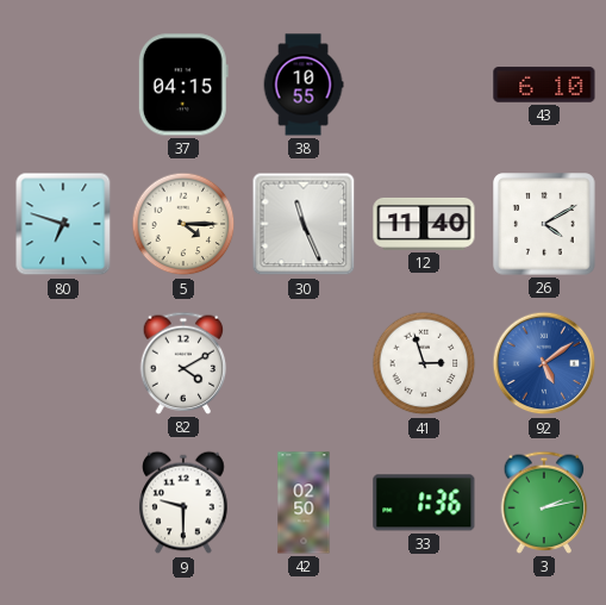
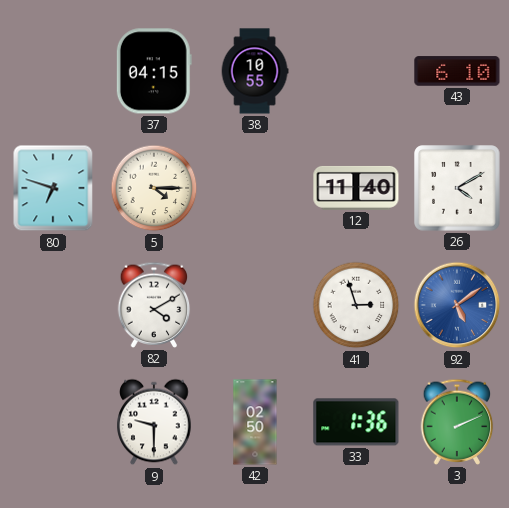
30: 11:26 -> none
3: 2:13 -> 2:11
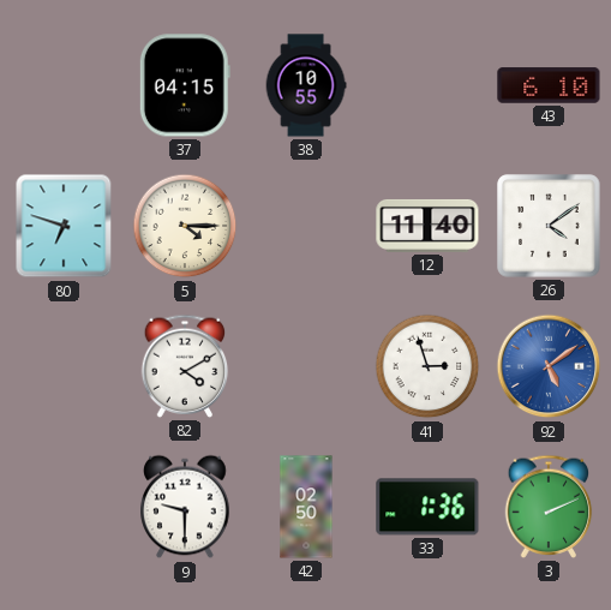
26: 4:10 -> 4:09
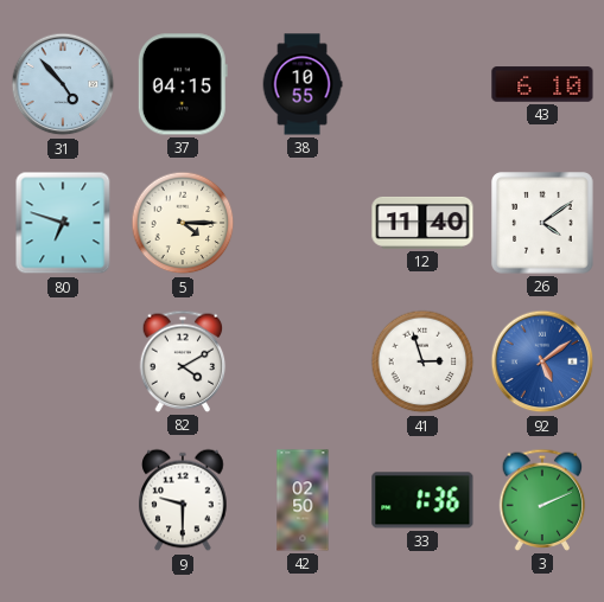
31: none -> 4:53
